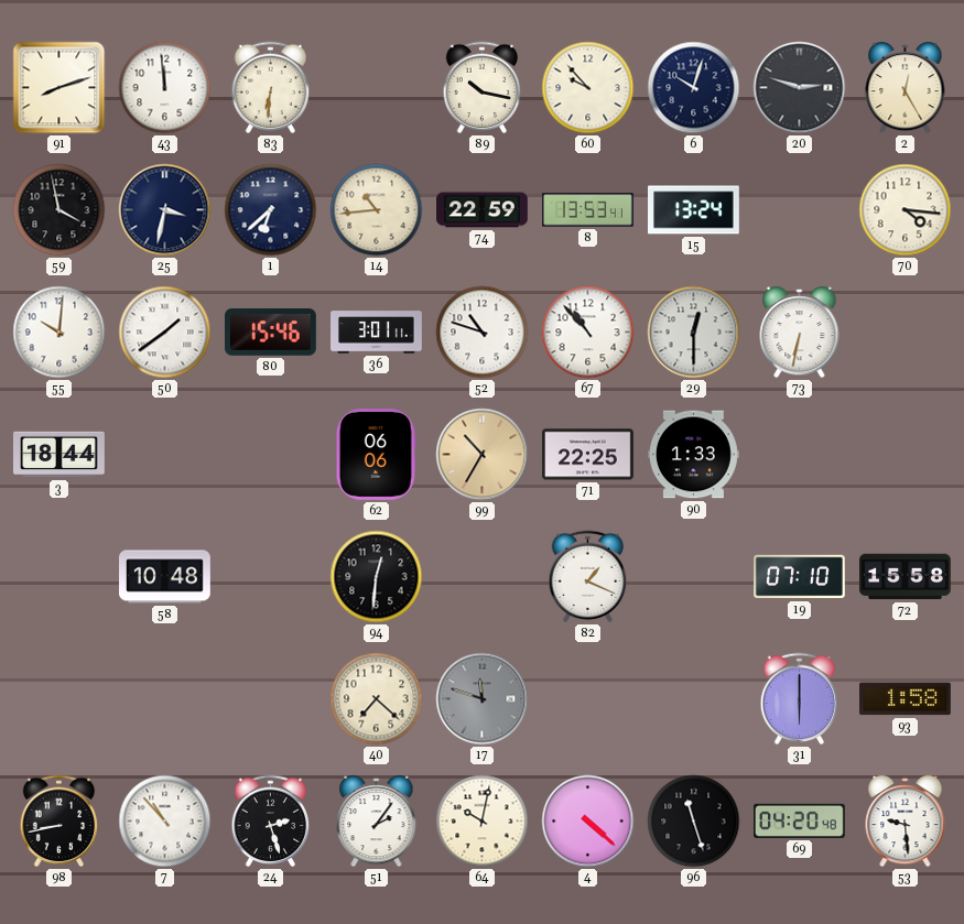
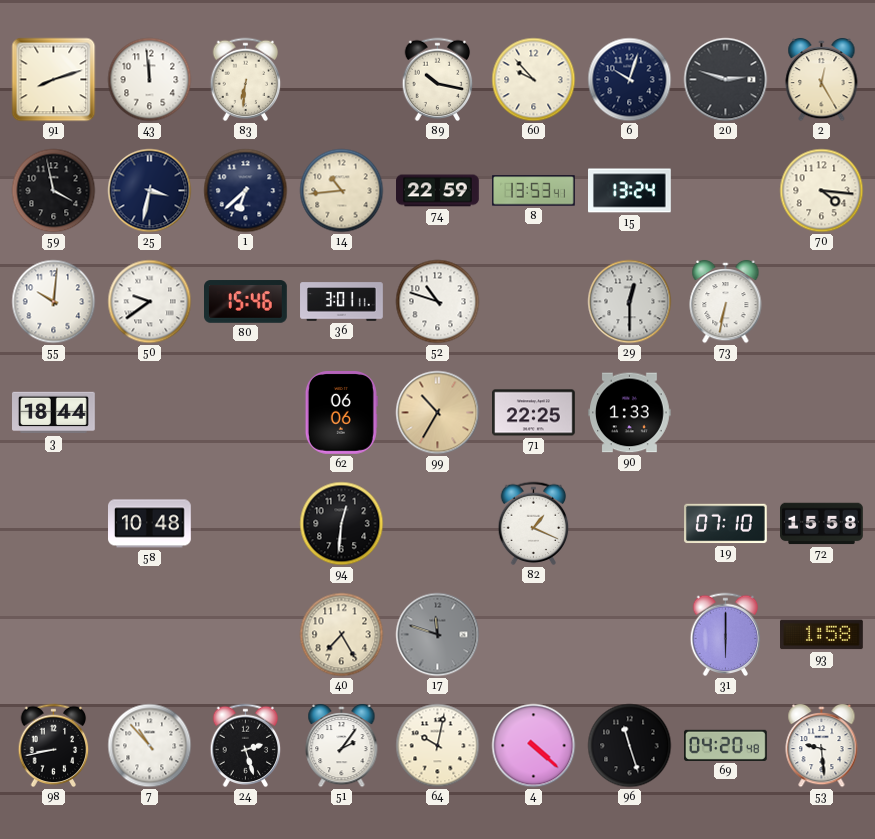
50: 1:39 -> 9:39
67: 10:53 -> none
40: 7:22 -> 7:25
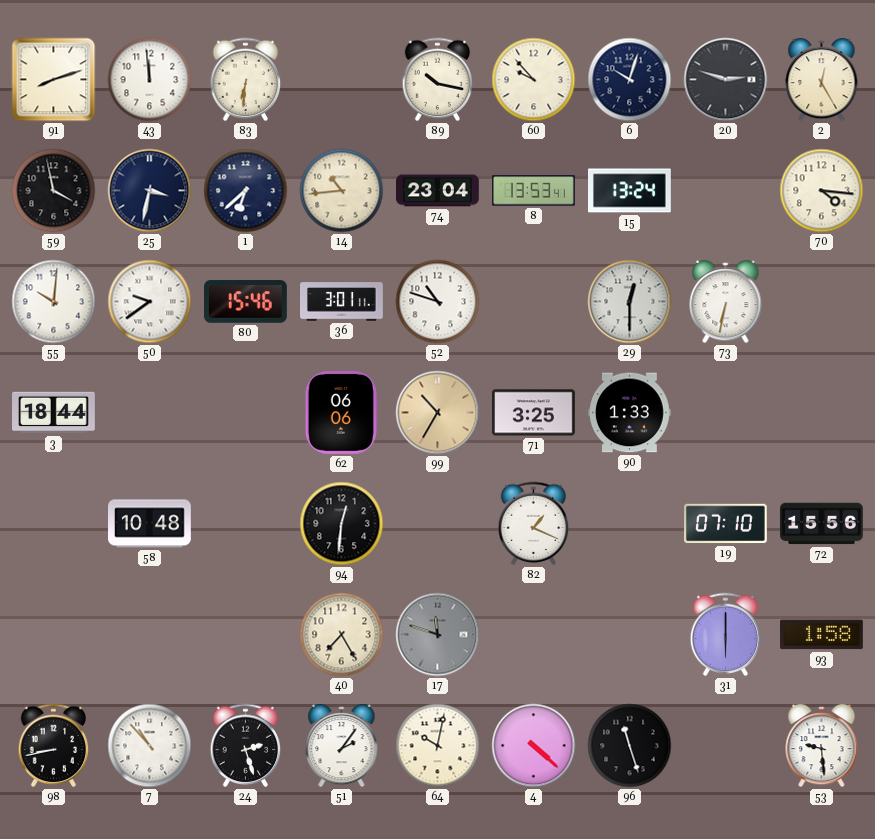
74: 22:59 -> 23:04
71: 22:25 -> 3:25
72: 15:58 -> 15:56
69: 04:20 -> none
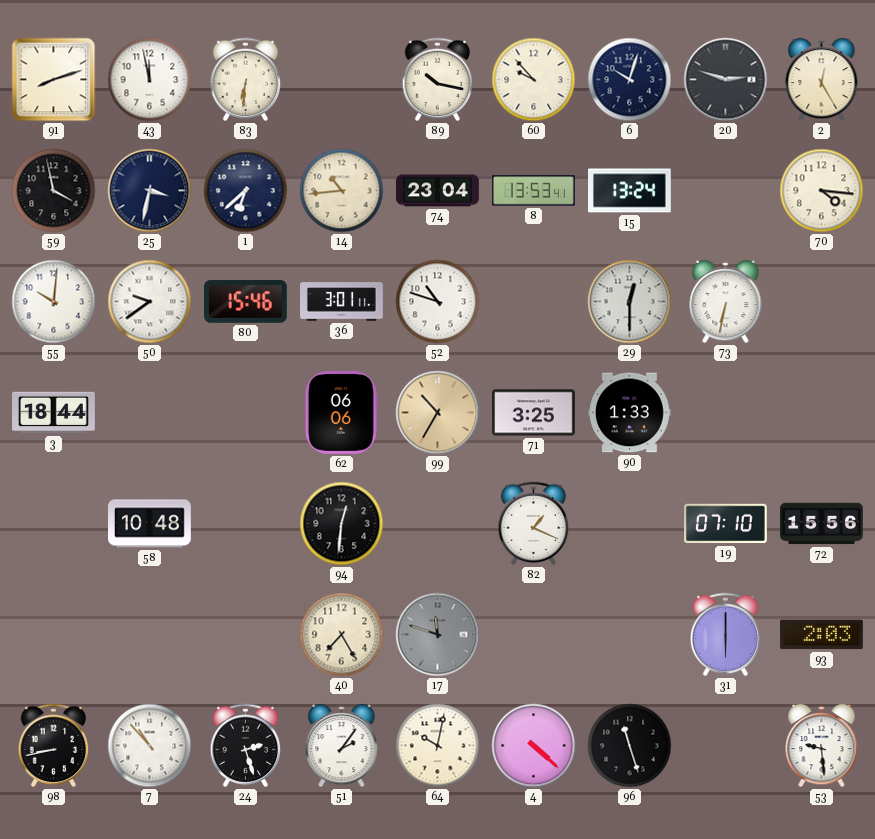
43: 11:59 -> 11:58
93: 1:58 -> 2:03
